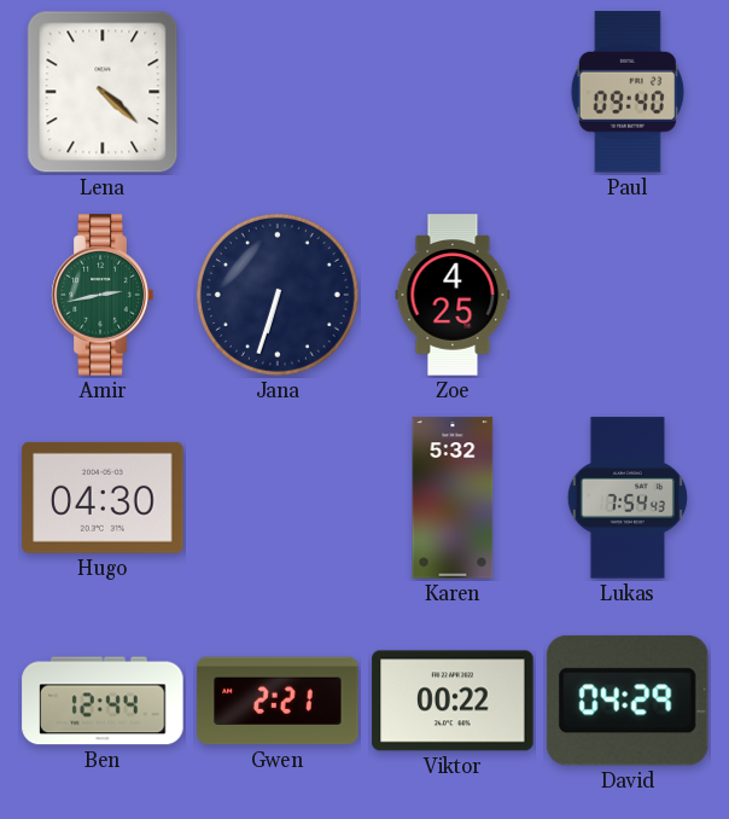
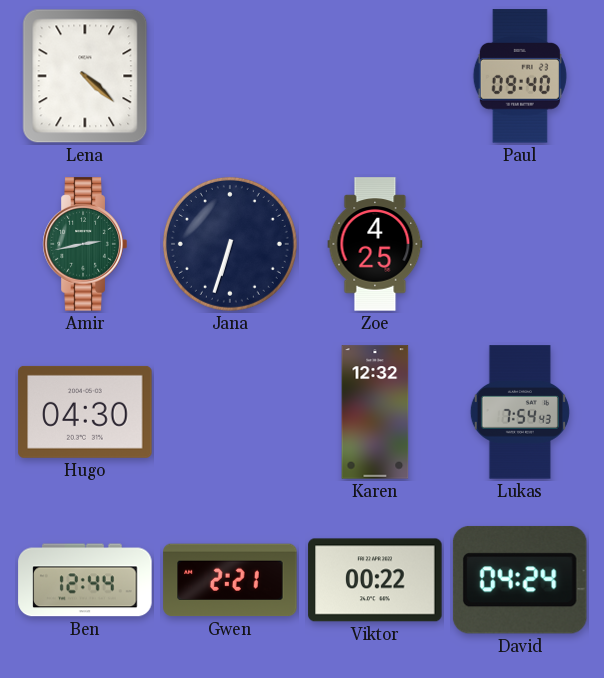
Karen: 5:32 -> 12:32
David: 04:29 -> 04:24
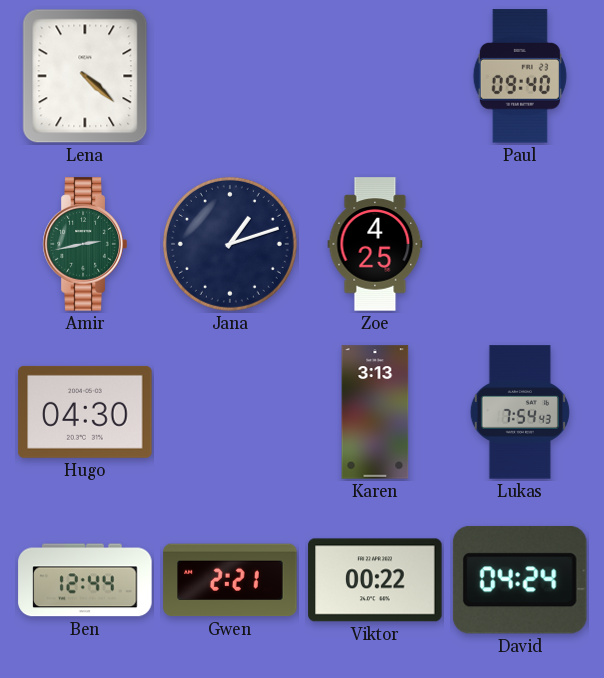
Jana: 6:33 -> 1:12
Karen: 12:32 -> 3:13
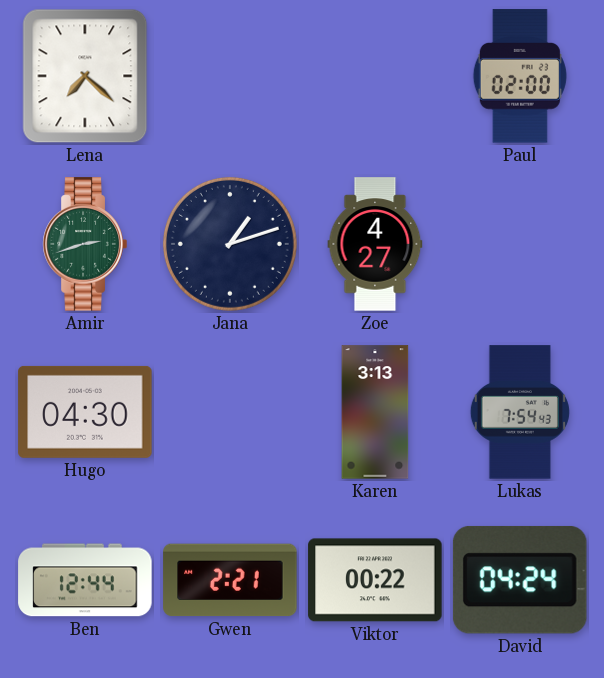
Lena: 4:22 -> 7:22
Paul: 09:40 -> 02:00
Amir: 2:43 -> 2:42
Zoe: 4:25 -> 4:27
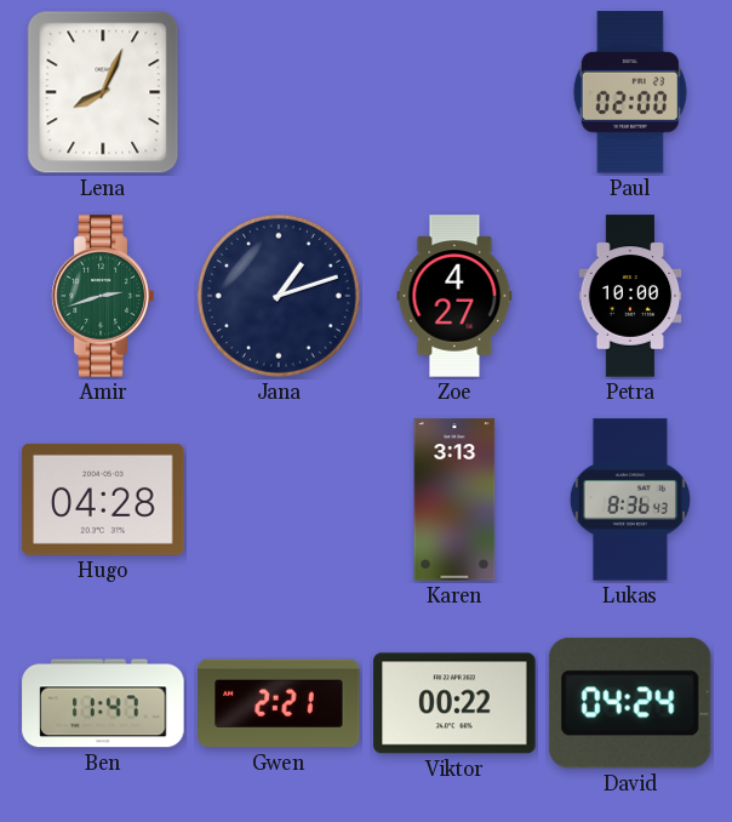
Lena: 7:22 -> 8:04
Petra: none -> 10:00
Hugo: 04:30 -> 04:28
Lukas: 7:54 -> 8:36
Ben: 12:44 -> 11:47
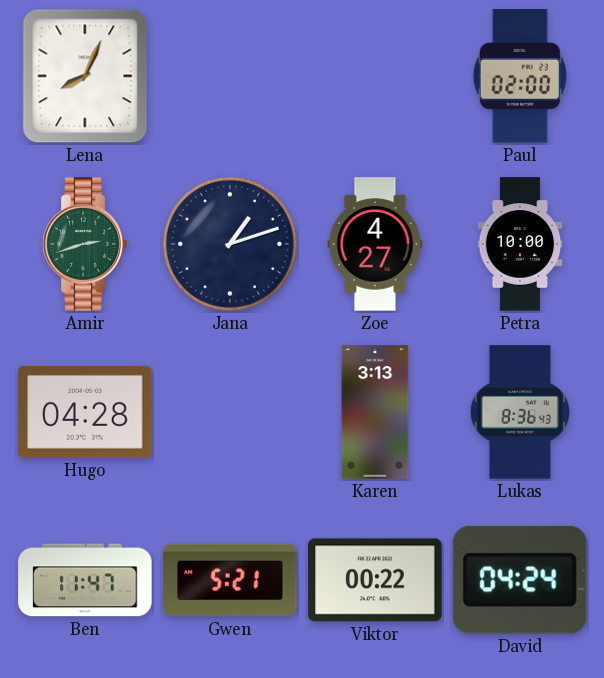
Gwen: 2:21 -> 5:21
